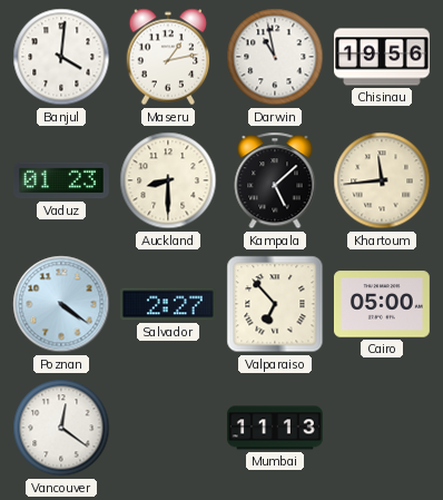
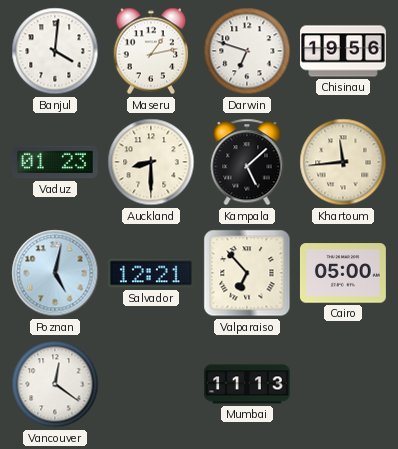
Darwin: 10:58 -> 6:48
Poznan: 4:21 -> 5:02
Salvador: 2:27 -> 12:21
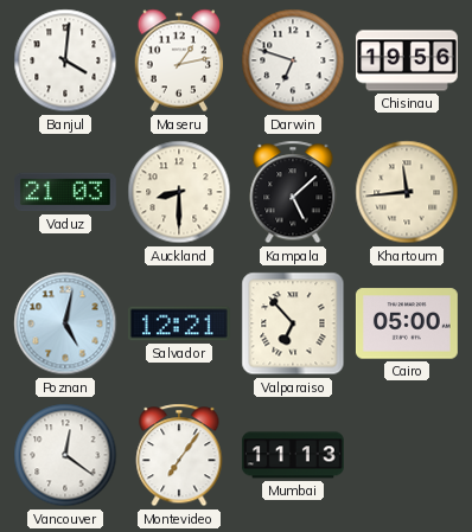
Vaduz: 01:23 -> 21:03
Montevideo: none -> 7:06
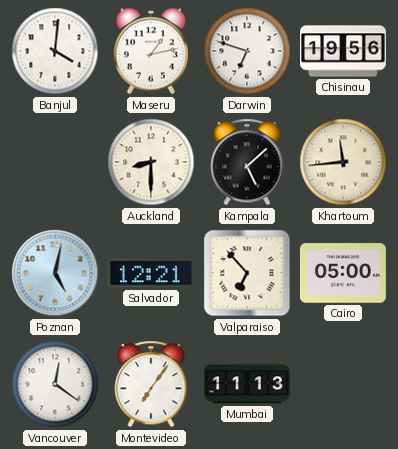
Vaduz: 21:03 -> none
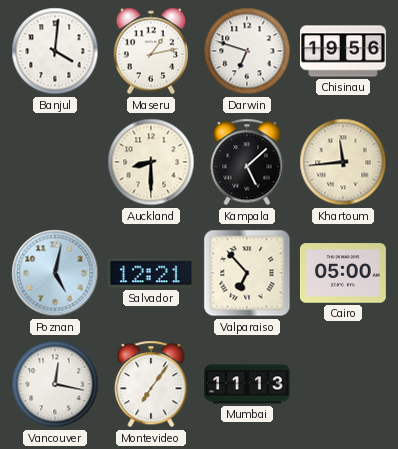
Vancouver: 12:21 -> 12:17
